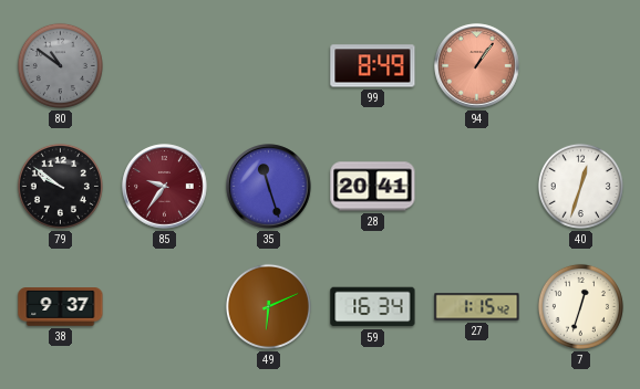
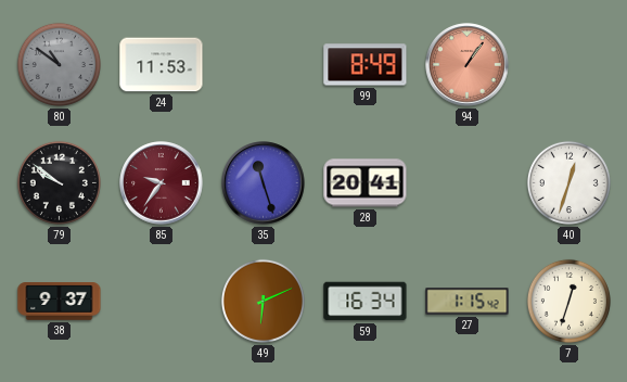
24: none -> 11:53
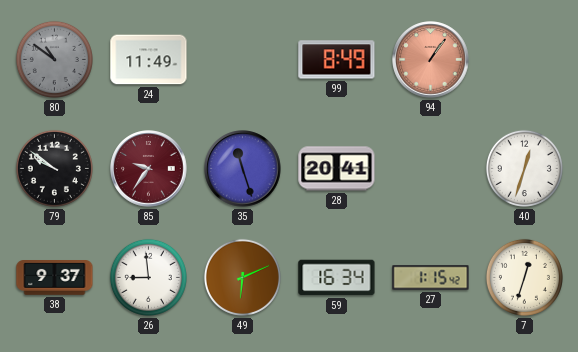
24: 11:53 -> 11:49
26: none -> 8:59
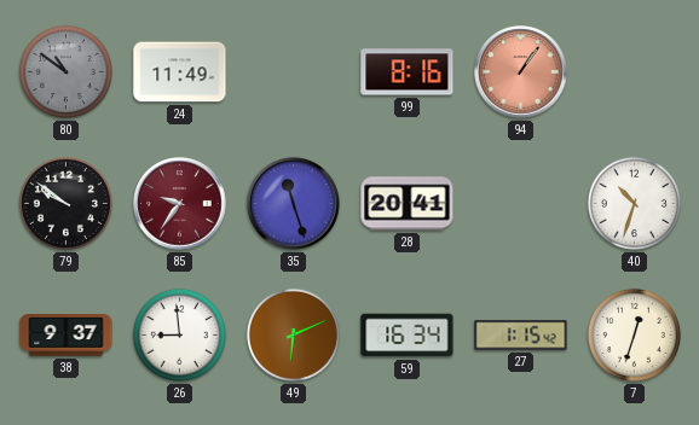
99: 8:49 -> 8:16
40: 12:33 -> 10:33
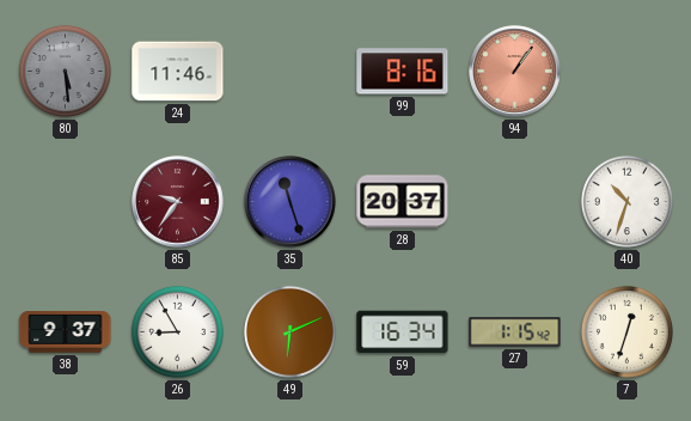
80: 10:51 -> 5:29
24: 11:49 -> 11:46
79: 9:51 -> none
28: 20:41 -> 20:37
26: 8:59 -> 8:55
